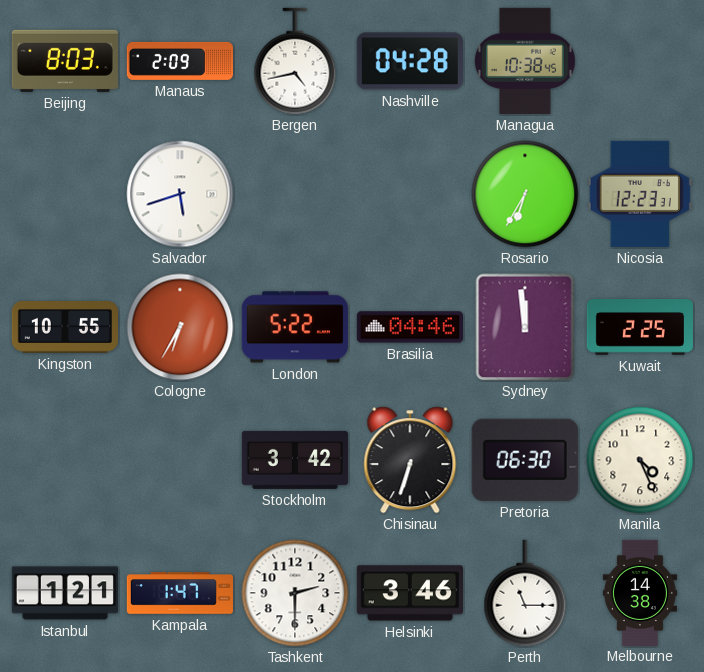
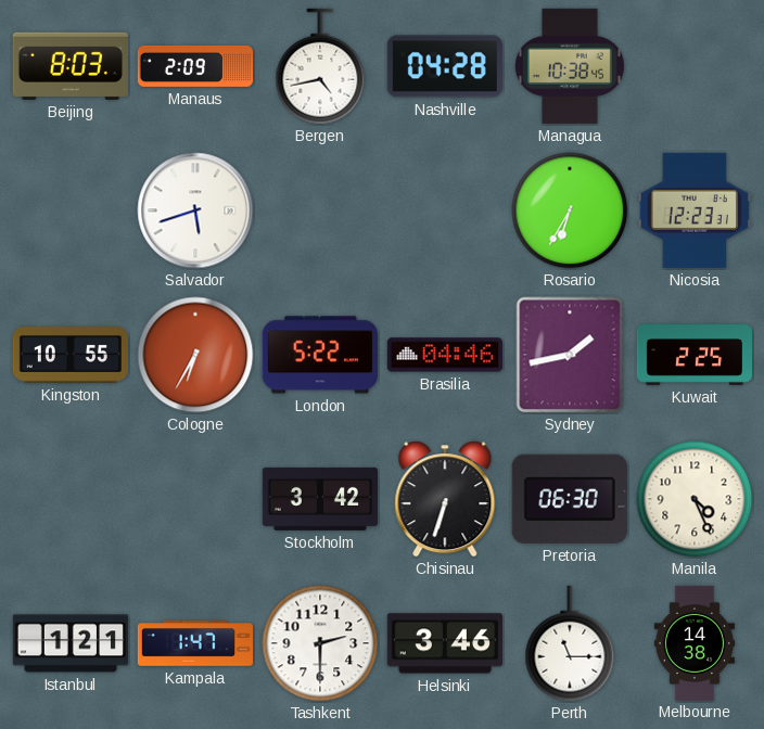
Sydney: 11:59 -> 1:43
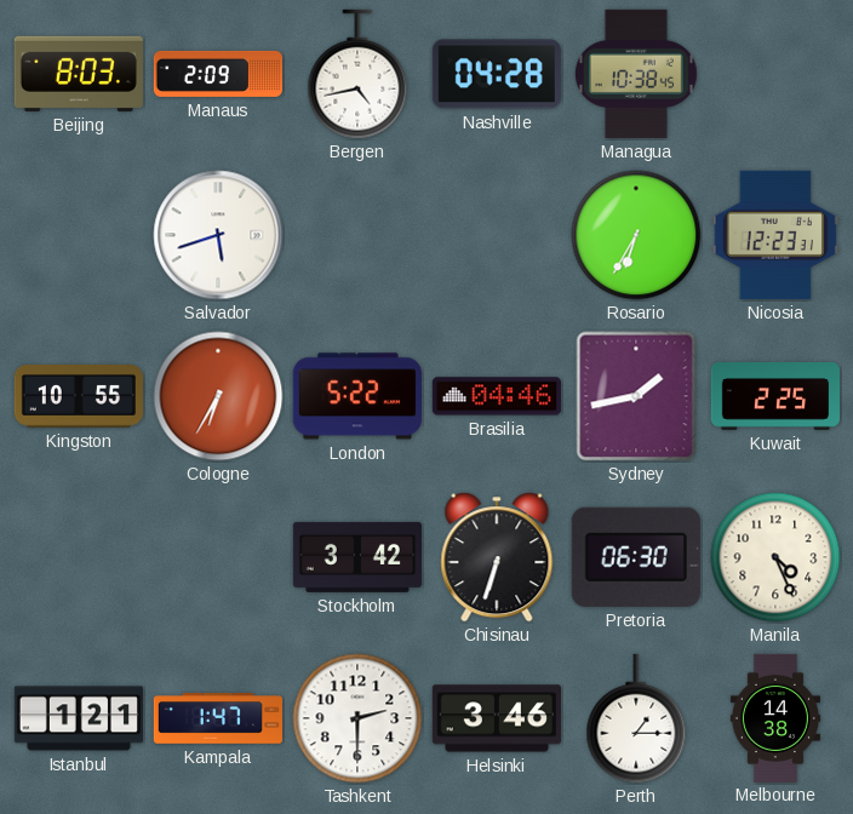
Perth: 11:15 -> 1:15
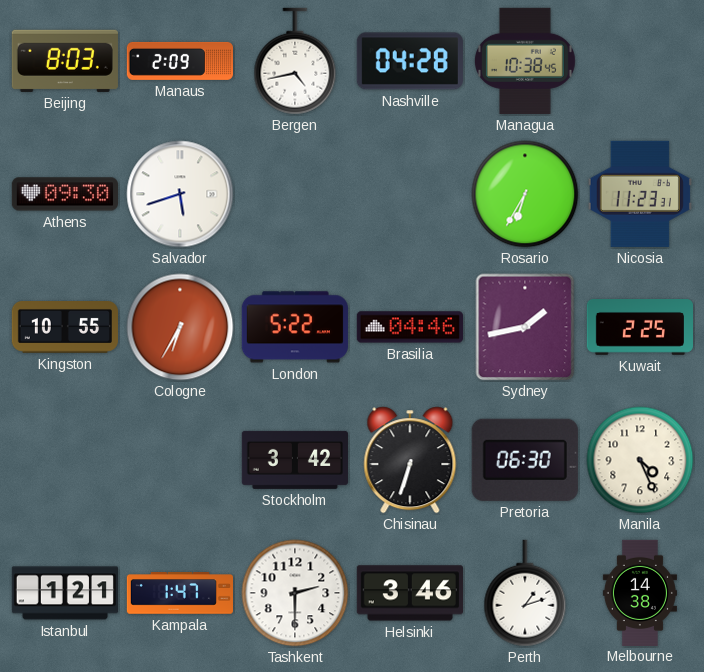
Athens: none -> 09:30
Nicosia: 12:23 -> 11:23
Perth: 1:15 -> 1:12
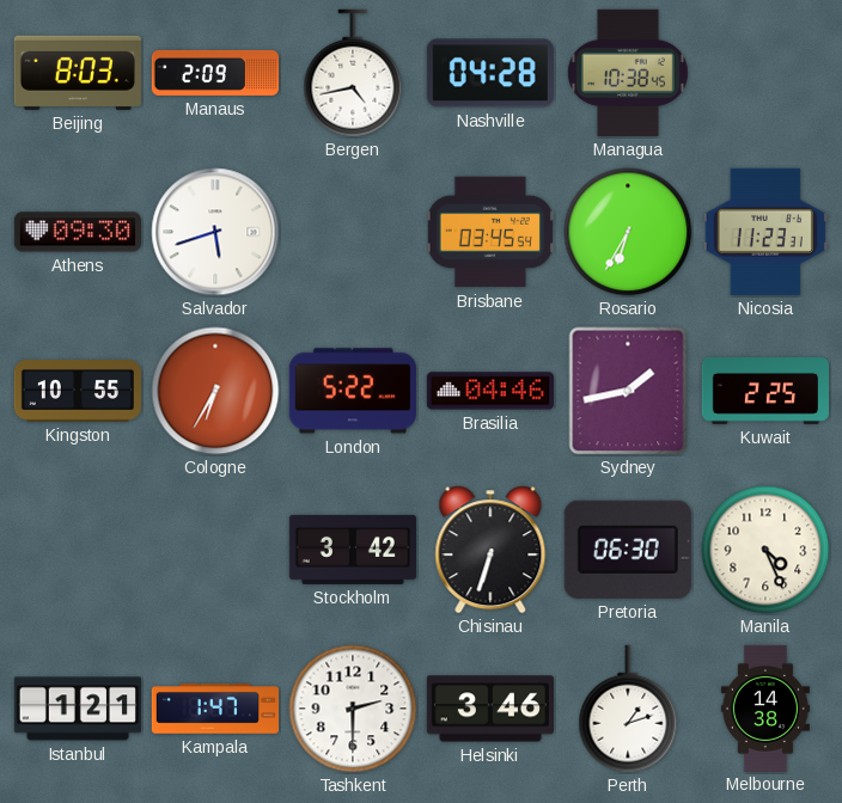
Brisbane: none -> 03:45
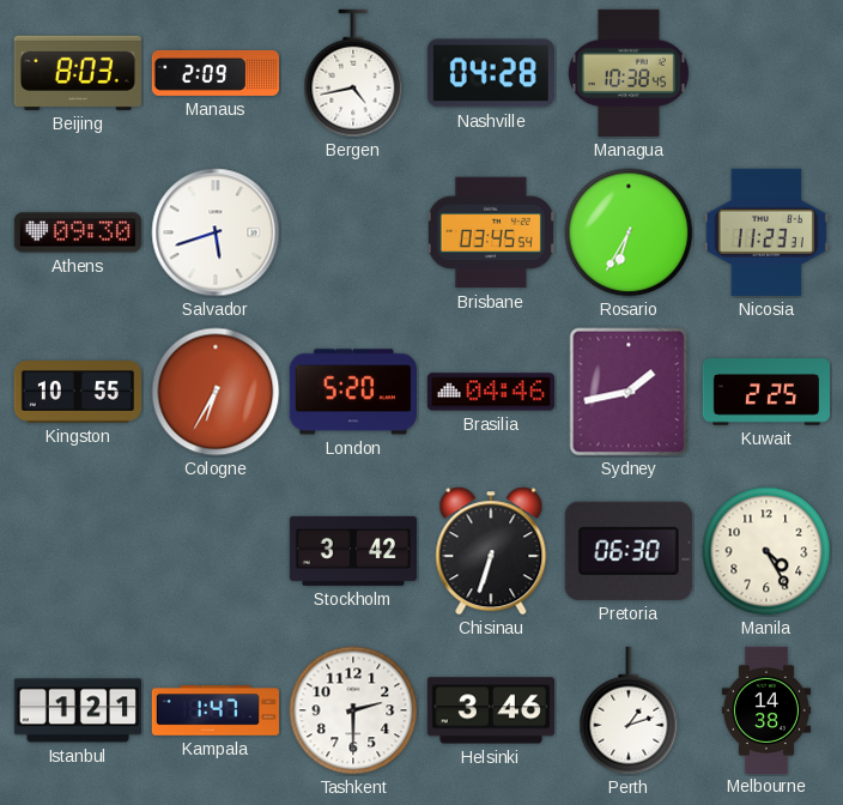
London: 5:22 -> 5:20
Manila: 4:26 -> 4:25
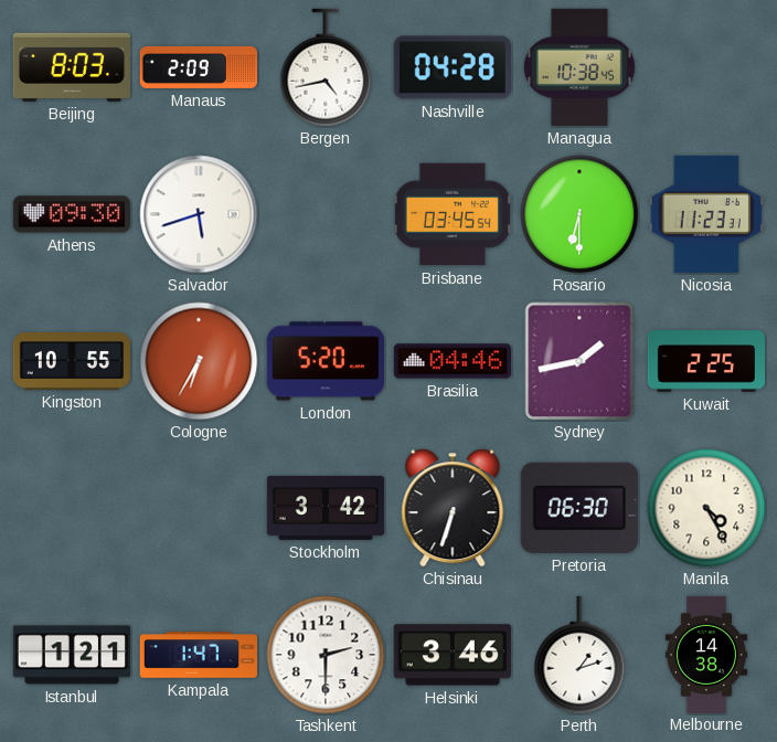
Rosario: 6:35 -> 6:30
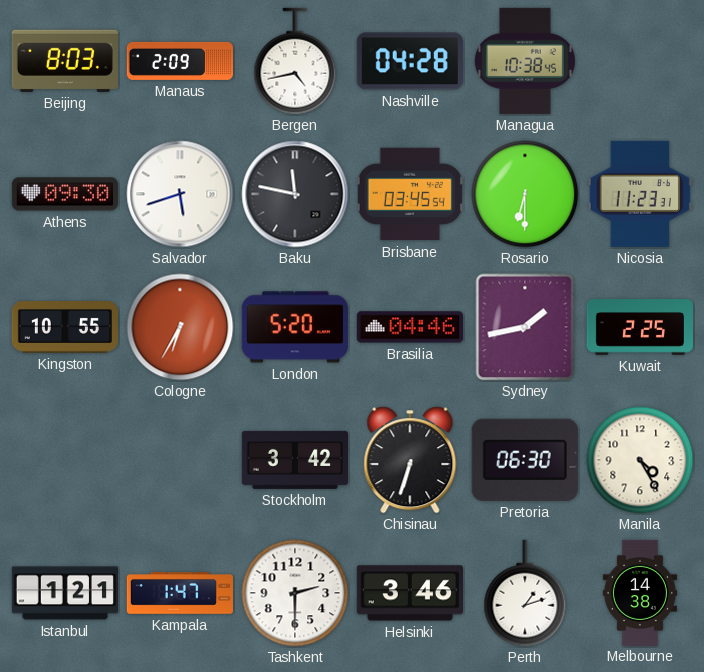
Baku: none -> 11:47
